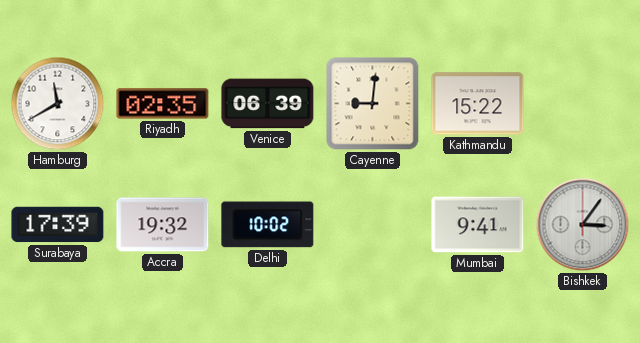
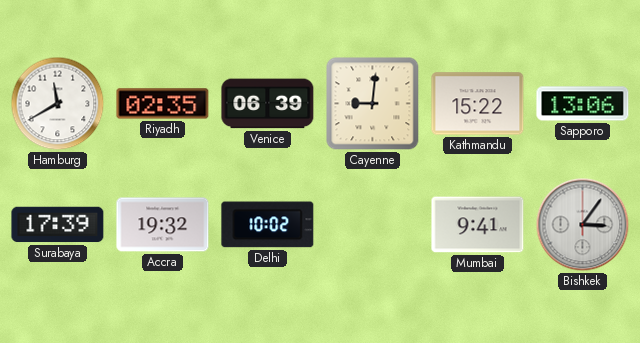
Sapporo: none -> 13:06
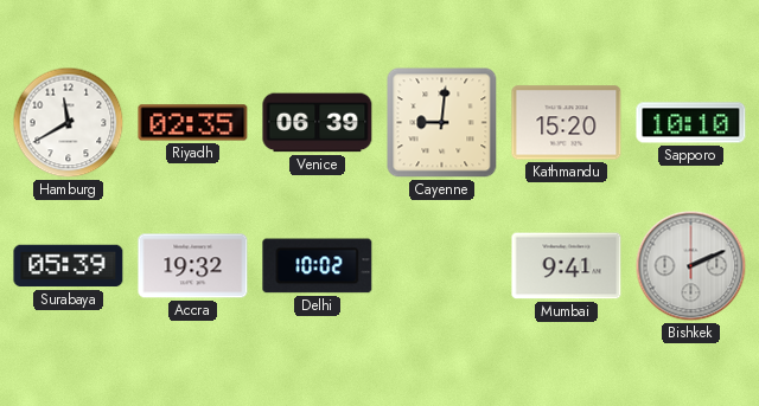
Kathmandu: 15:22 -> 15:20
Sapporo: 13:06 -> 10:10
Surabaya: 17:39 -> 05:39
Bishkek: 3:06 -> 2:11
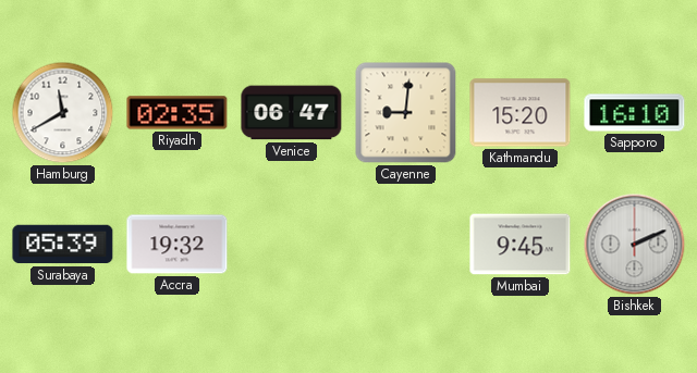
Venice: 06:39 -> 06:47
Sapporo: 10:10 -> 16:10
Delhi: 10:02 -> none
Mumbai: 9:41 -> 9:45
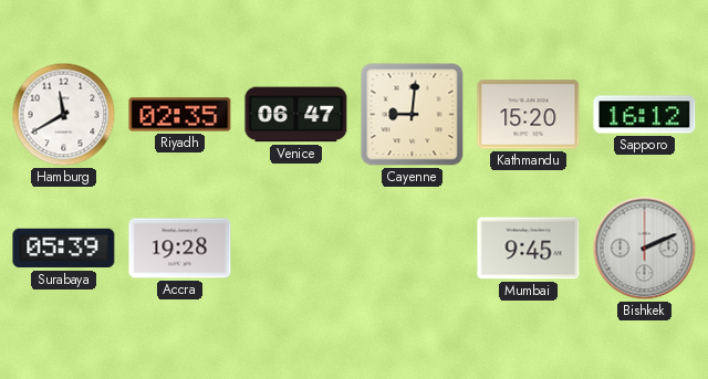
Sapporo: 16:10 -> 16:12
Accra: 19:32 -> 19:28
